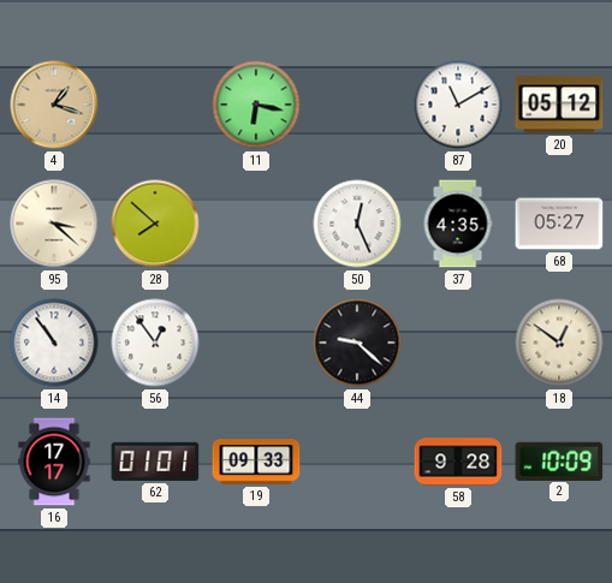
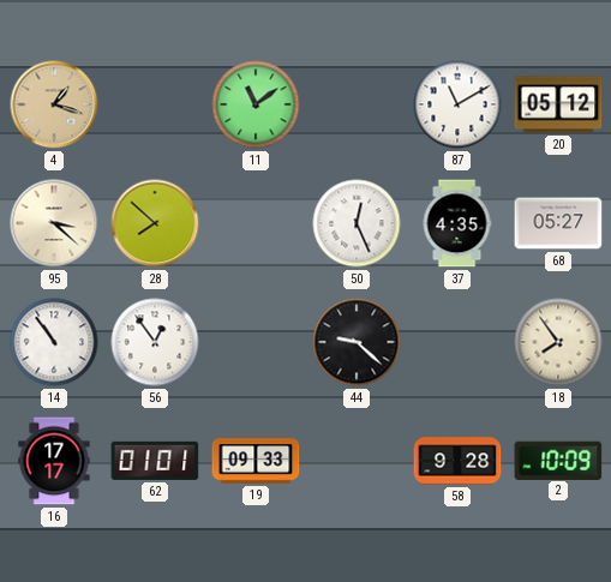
11: 6:17 -> 11:09
18: 12:51 -> 7:54
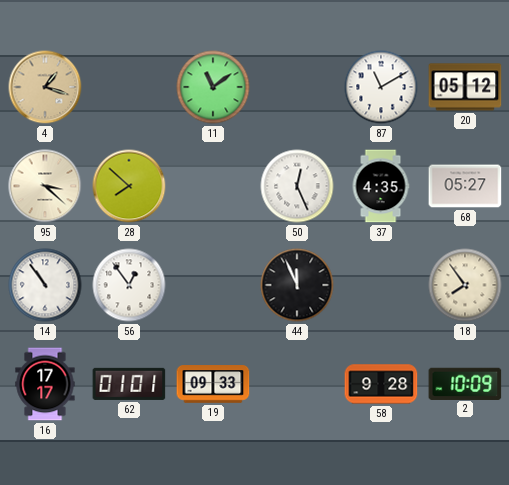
44: 9:22 -> 11:56
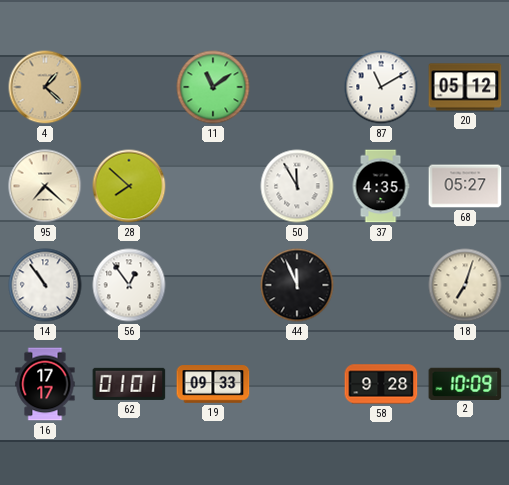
4: 1:18 -> 1:22
95: 3:22 -> 7:22
50: 12:26 -> 11:55
18: 7:54 -> 7:03
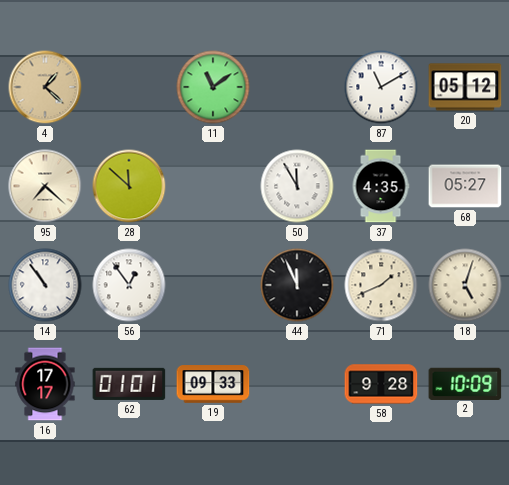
28: 7:52 -> 11:52
71: none -> 1:41
18: 7:03 -> 5:03
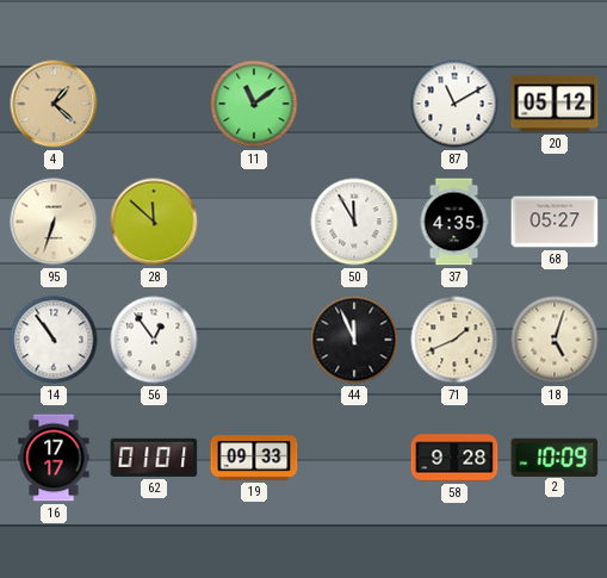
95: 7:22 -> 6:33
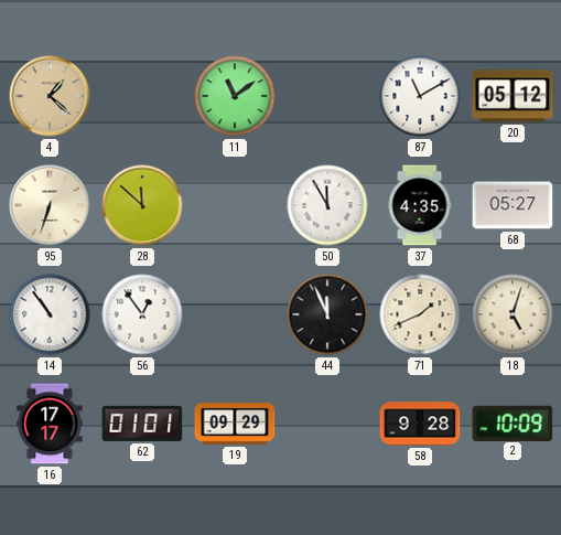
19: 09:33 -> 09:29
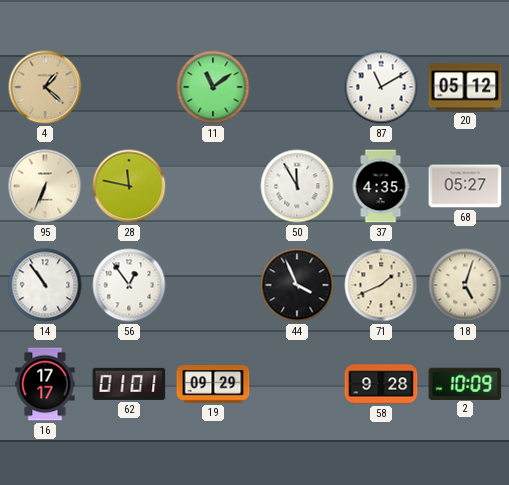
95: 6:33 -> 6:34
28: 11:52 -> 11:47
44: 11:56 -> 3:56
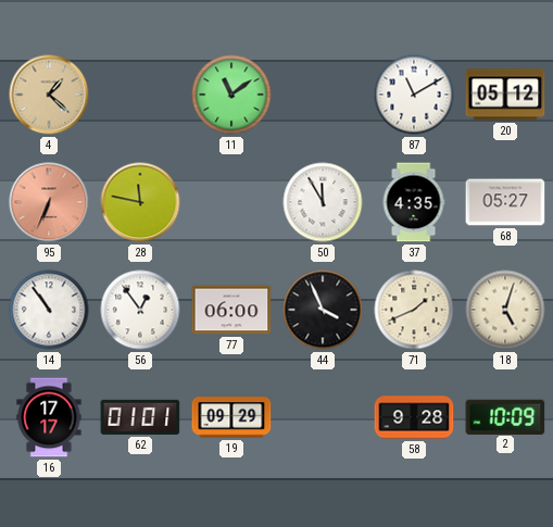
95 dial: cream -> salmon
77: none -> 06:00
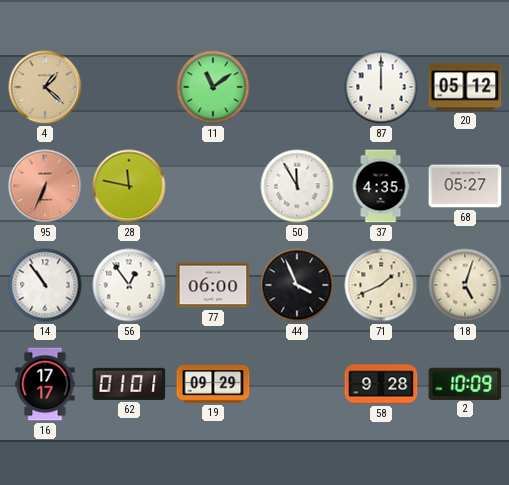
87: 11:10 -> 12:00
